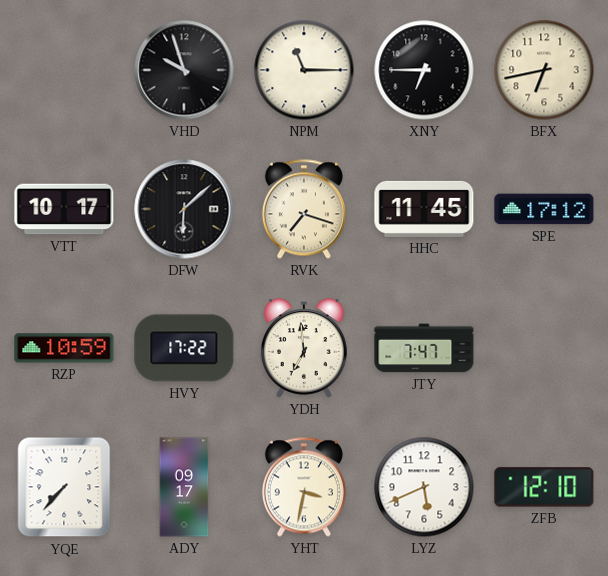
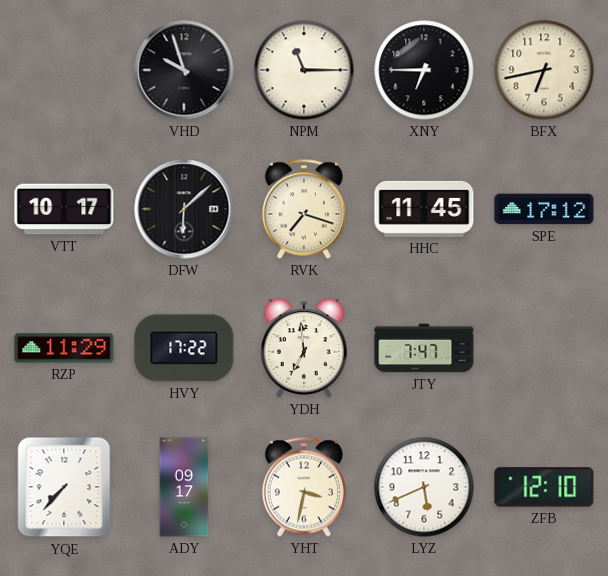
RZP: 10:59 -> 11:29
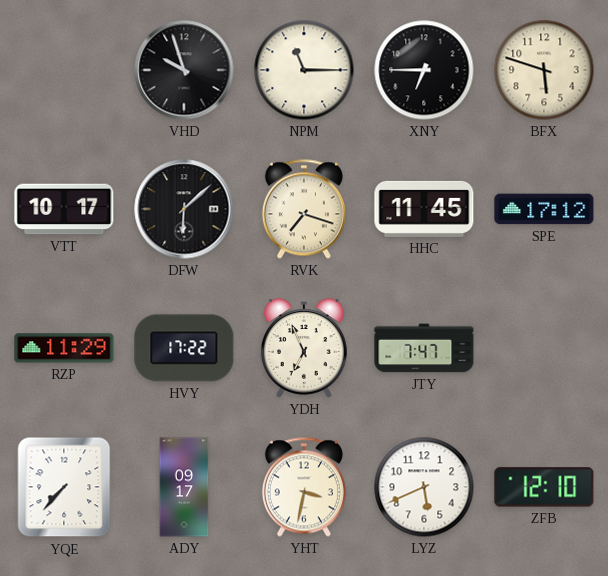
BFX: 6:43 -> 5:48
YDH: 6:59 -> 6:56
